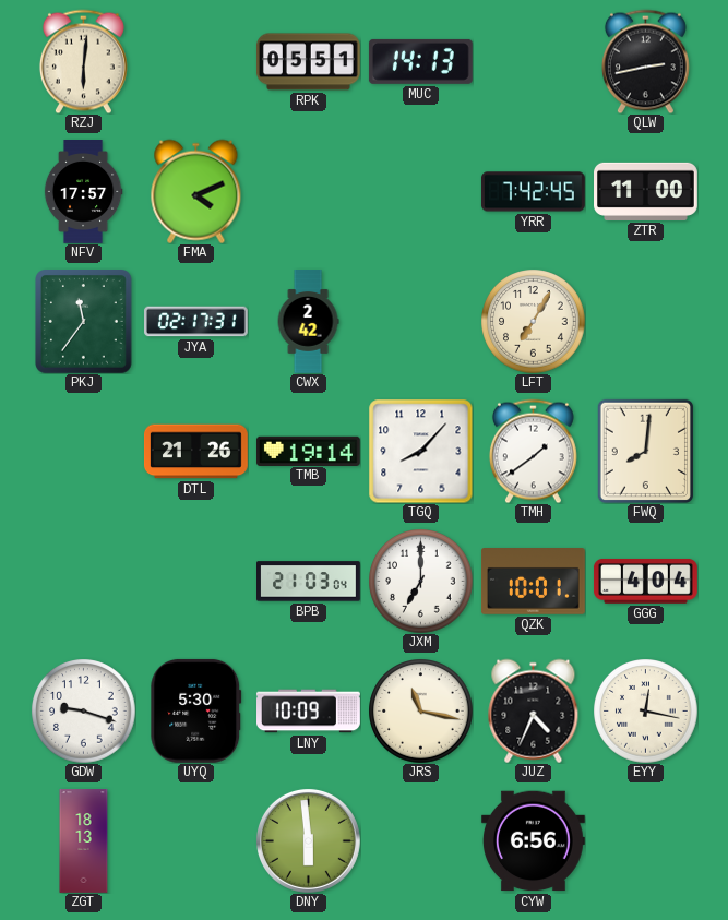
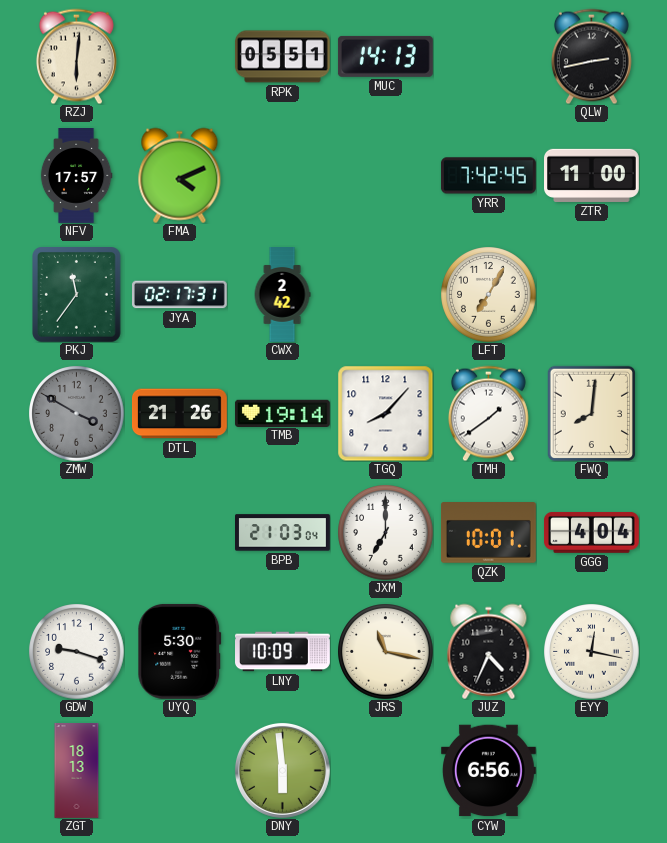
ZMW: none -> 3:50
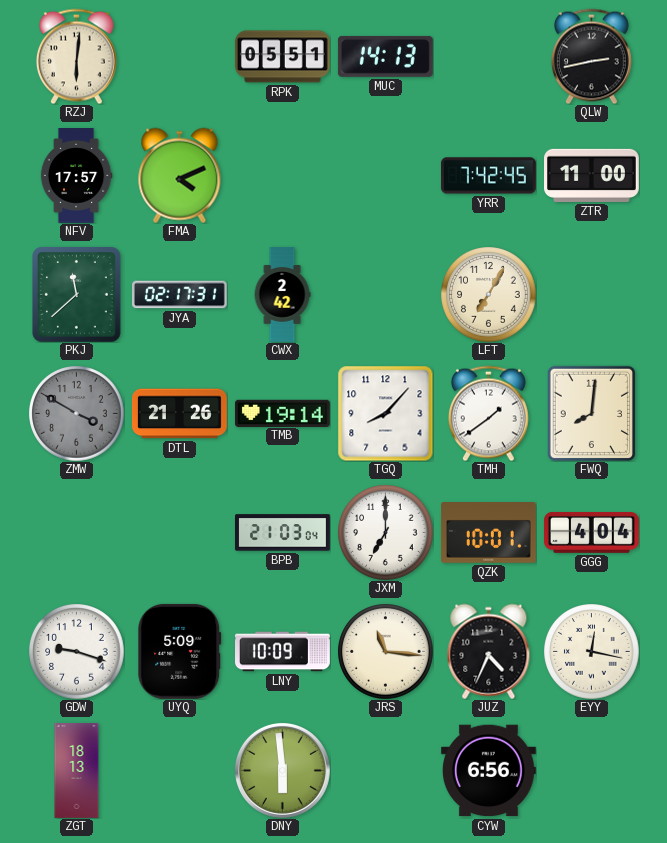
PKJ: 11:36 -> 11:38
UYQ: 5:30 -> 5:09
JRS: 11:17 -> 11:16
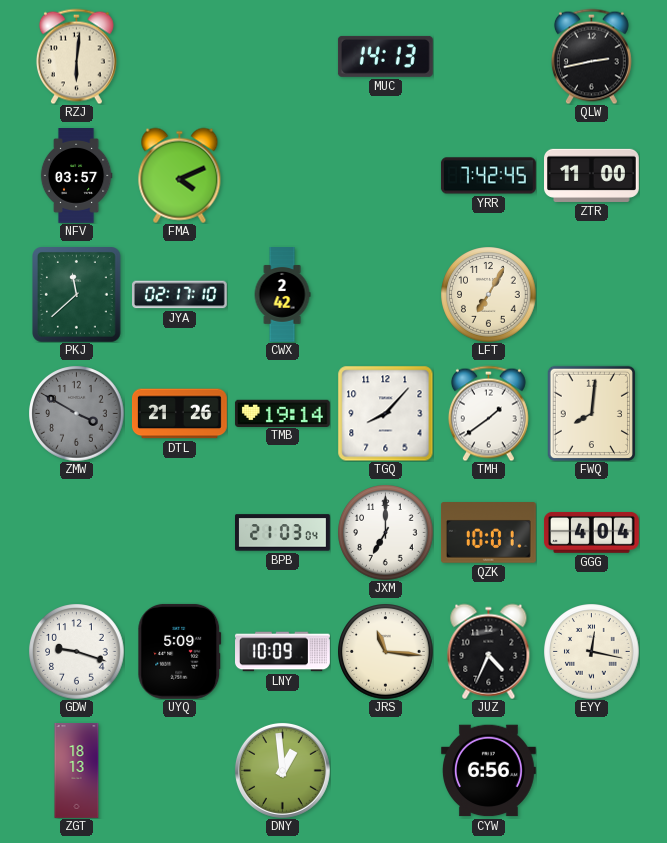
RPK: 05:51 -> none
NFV: 17:57 -> 03:57
JYA: 02:17:31 -> 02:17:10
DNY: 5:59 -> 12:59
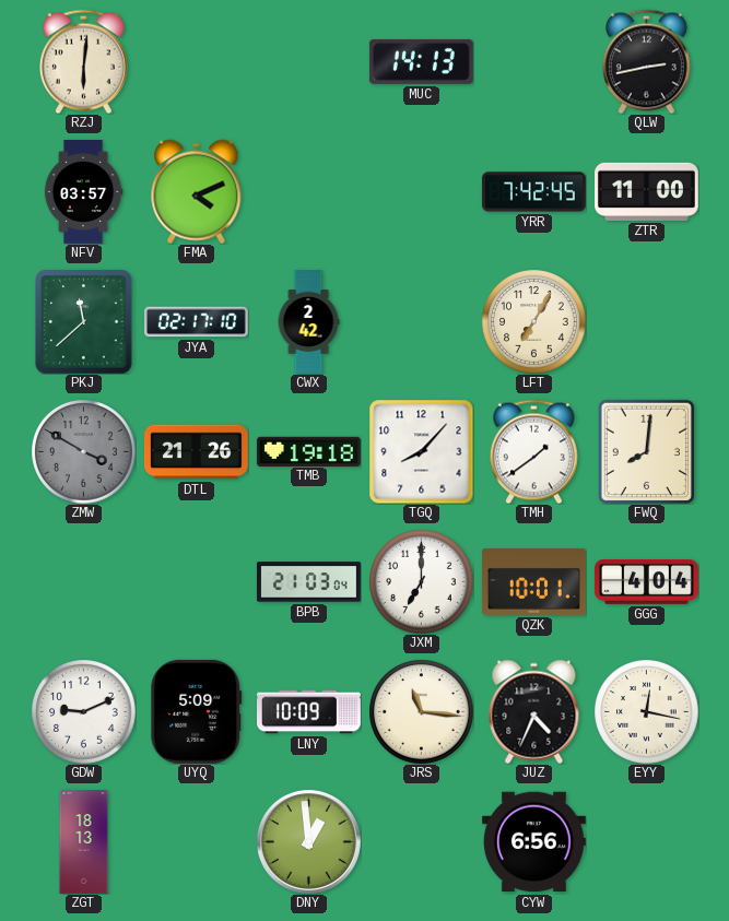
TMB: 19:14 -> 19:18
GDW: 9:18 -> 9:11
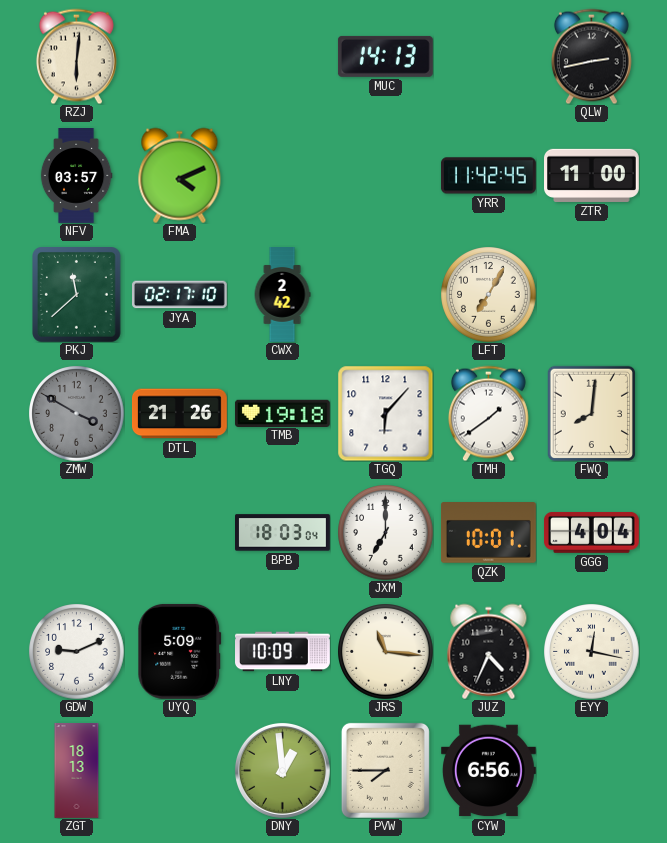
YRR: 7:42 -> 11:42
TGQ: 8:07 -> 6:07
BPB: 21:03 -> 18:03
PVW: none -> 7:45
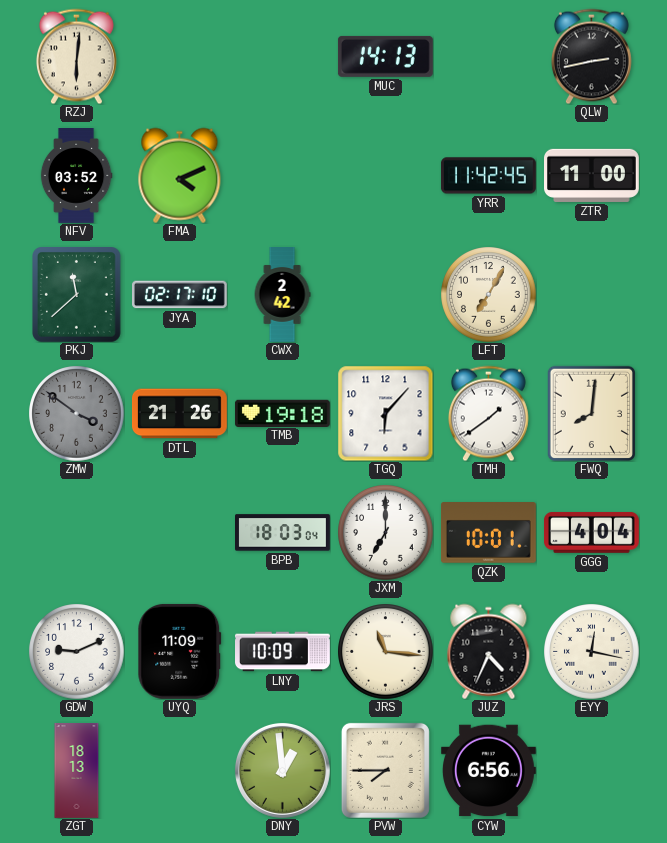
NFV: 03:57 -> 03:52
ZMW: 3:50 -> 3:51
UYQ: 5:09 -> 11:09
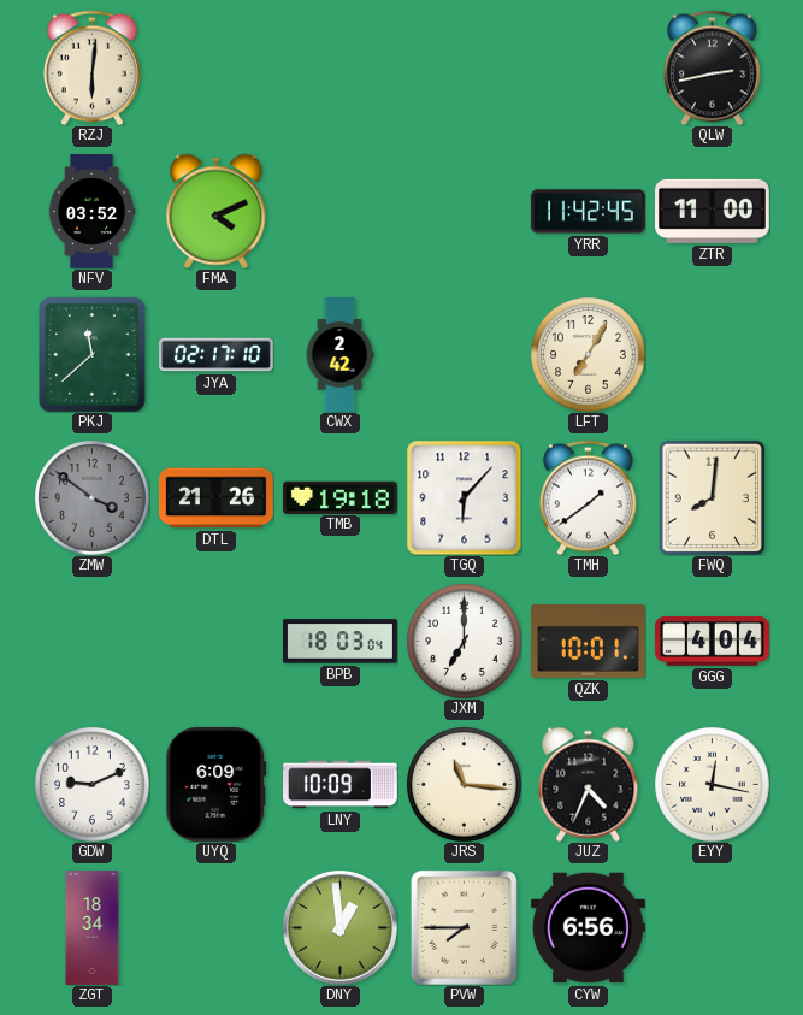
MUC: 14:13 -> none
UYQ: 11:09 -> 6:09
ZGT: 18:13 -> 18:34
